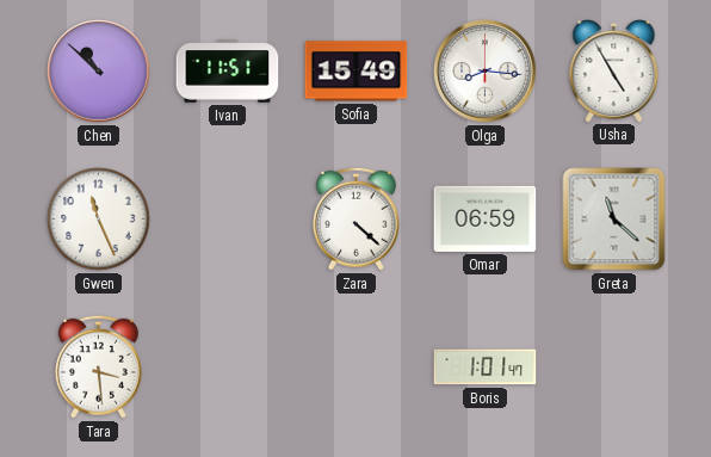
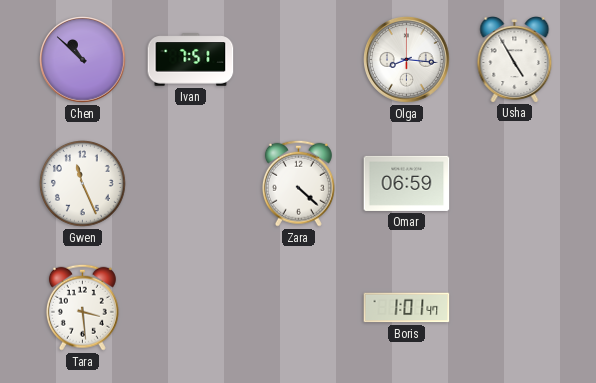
Ivan: 11:51 -> 7:51
Sofia: 15:49 -> none
Greta: 11:22 -> none
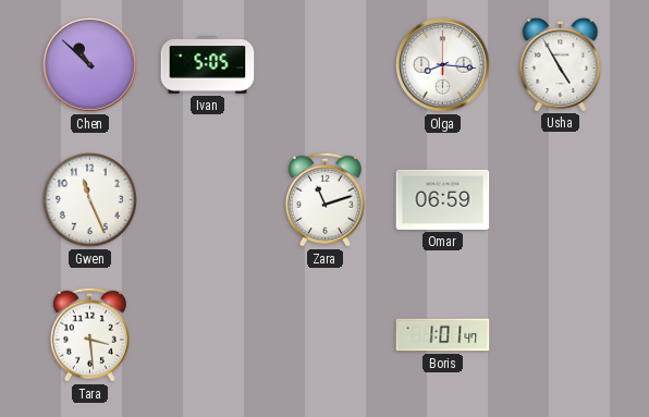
Ivan: 7:51 -> 5:05
Zara: 4:22 -> 11:12
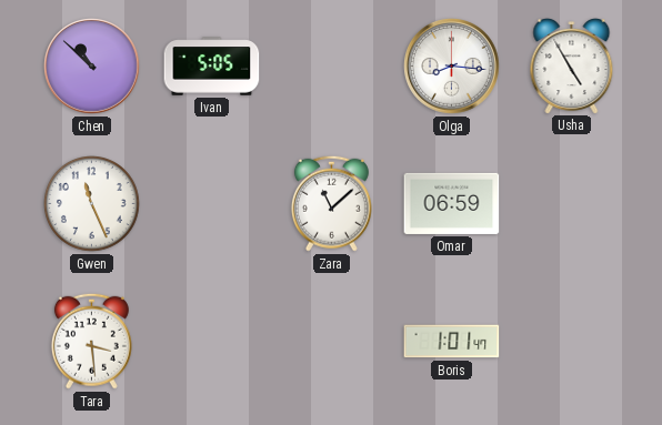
Zara: 11:12 -> 11:08
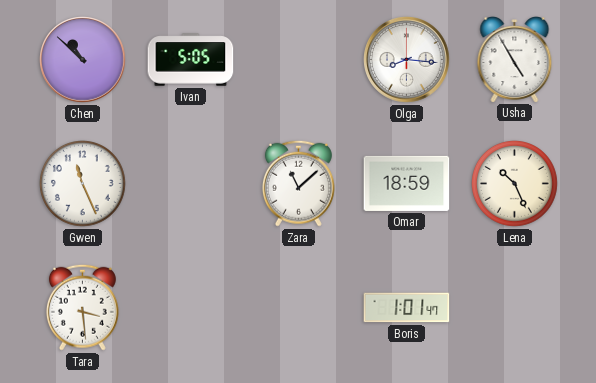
Omar: 06:59 -> 18:59
Lena: none -> 10:26
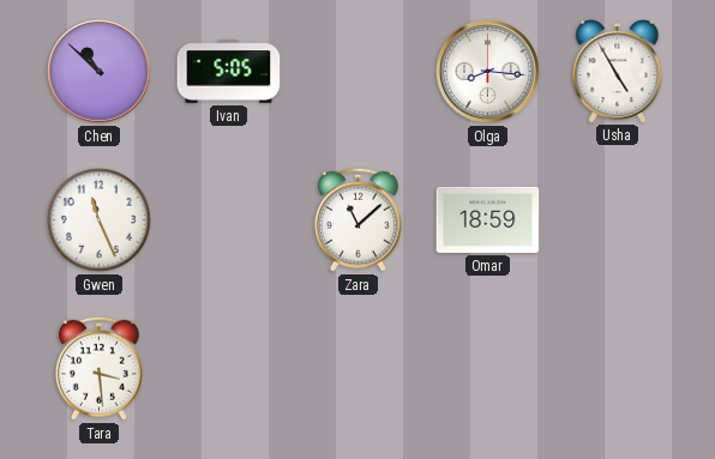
Lena: 10:26 -> none
Boris: 1:01 -> none
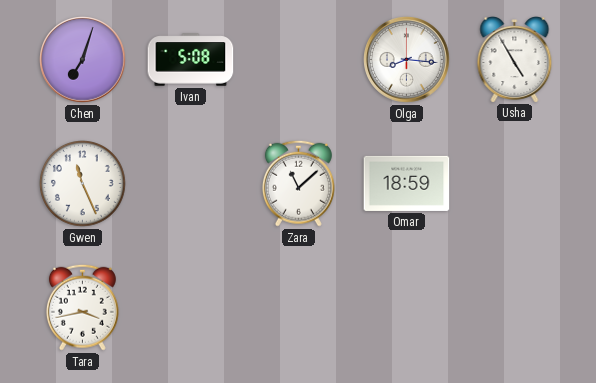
Chen: 10:52 -> 7:03
Ivan: 5:05 -> 5:08
Tara: 3:29 -> 3:43
